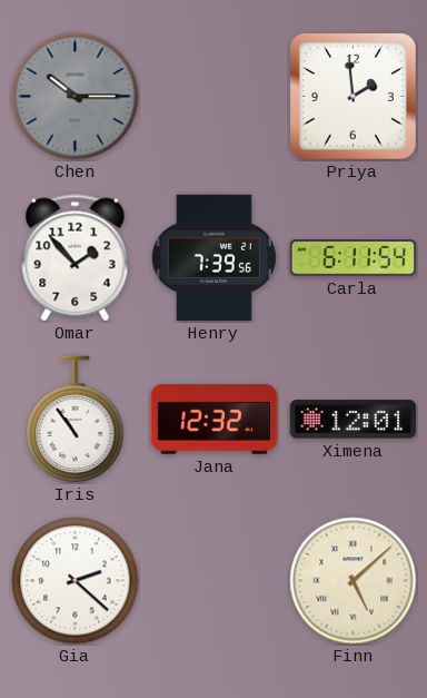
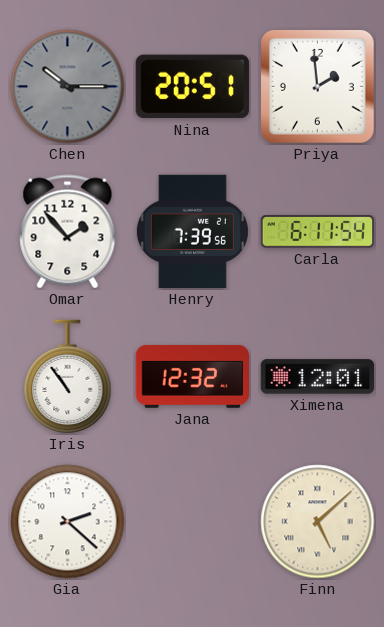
Nina: none -> 20:51
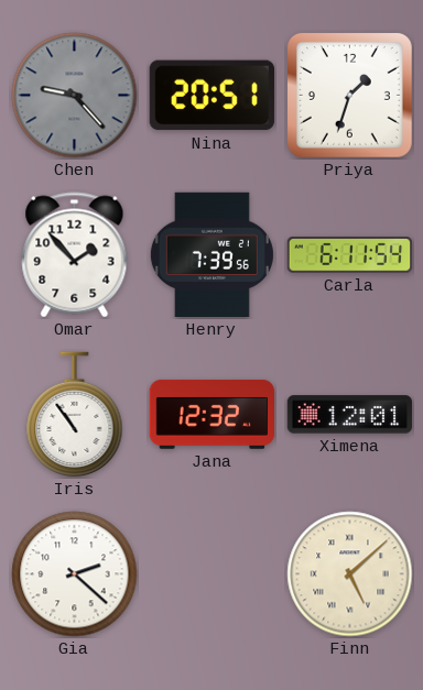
Chen: 10:15 -> 9:23
Priya: 1:59 -> 1:33
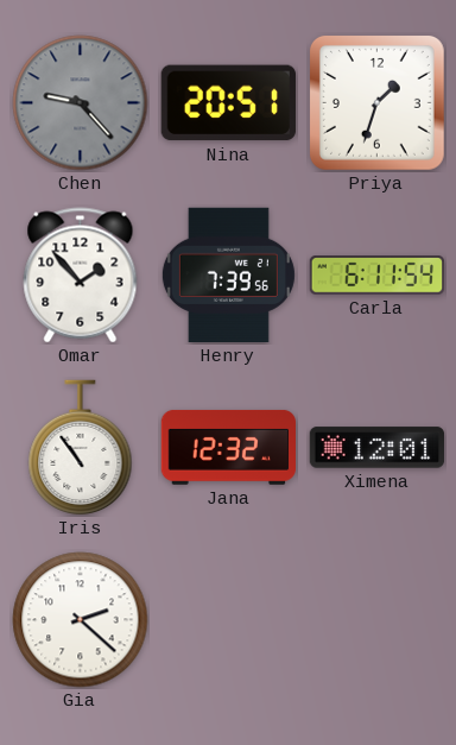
Finn: 5:08 -> none
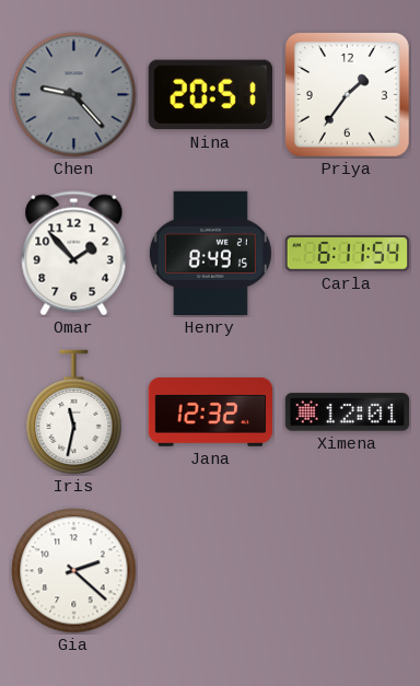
Priya: 1:33 -> 1:36
Henry: 7:39 -> 8:49
Iris: 10:54 -> 11:32
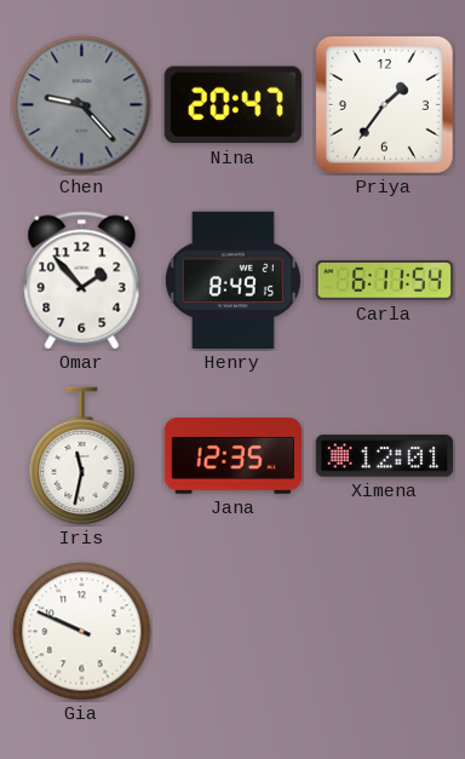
Nina: 20:51 -> 20:47
Jana: 12:32 -> 12:35
Gia: 2:22 -> 9:49
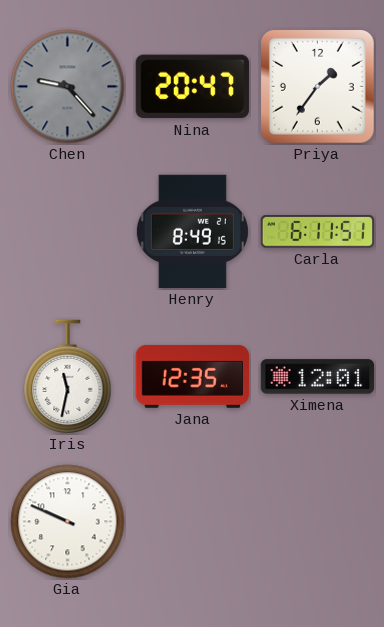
Omar: 1:53 -> none
Carla: 6:11:54 -> 6:11:51
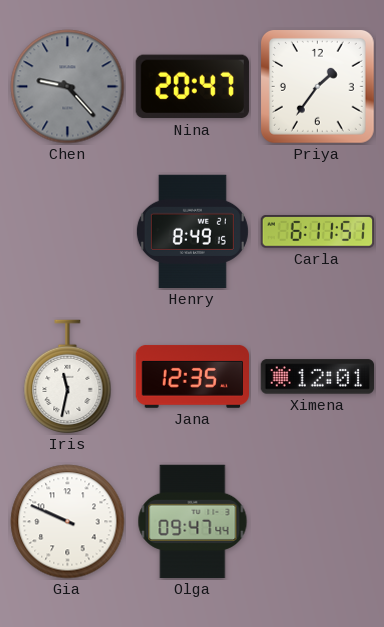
Olga: none -> 09:47
